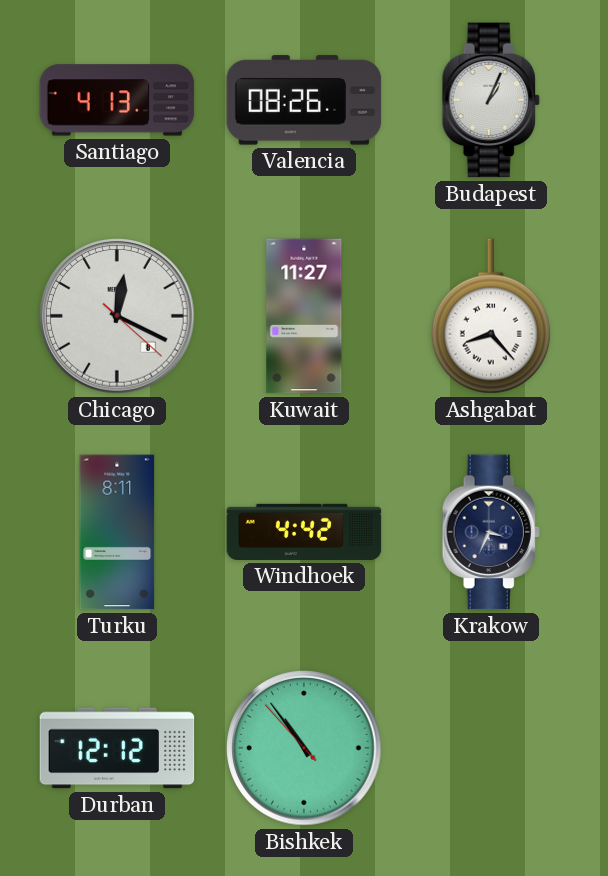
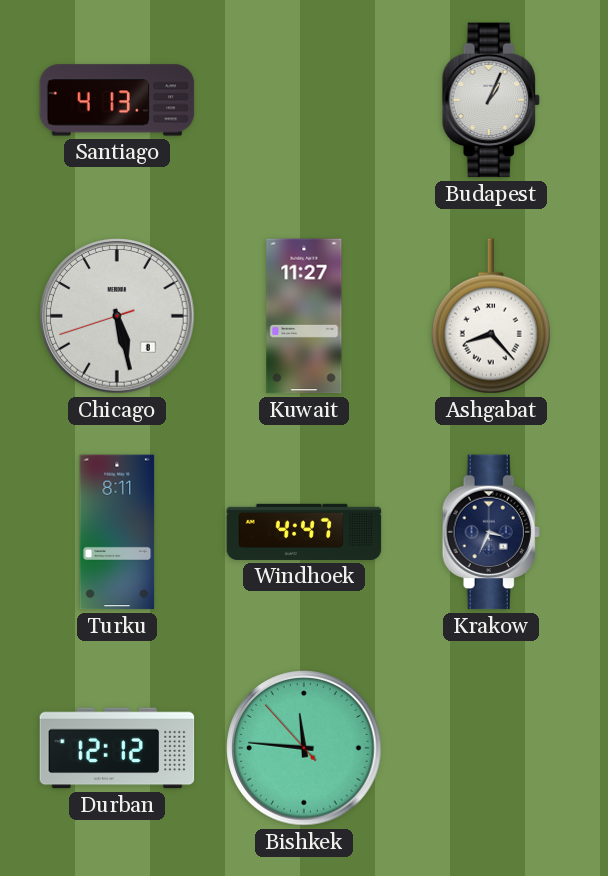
Valencia: 08:26 -> none
Chicago: 12:19 -> 5:27
Windhoek: 4:42 -> 4:47
Bishkek: 10:53 -> 11:45
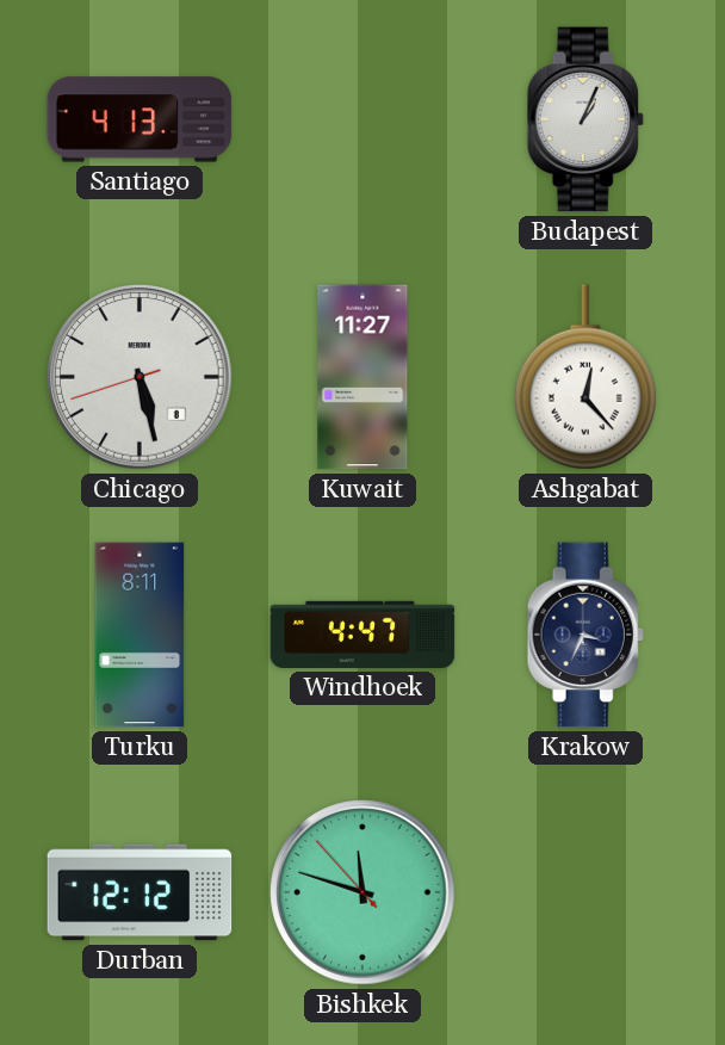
Ashgabat: 8:23 -> 12:23
Bishkek: 11:45 -> 11:47
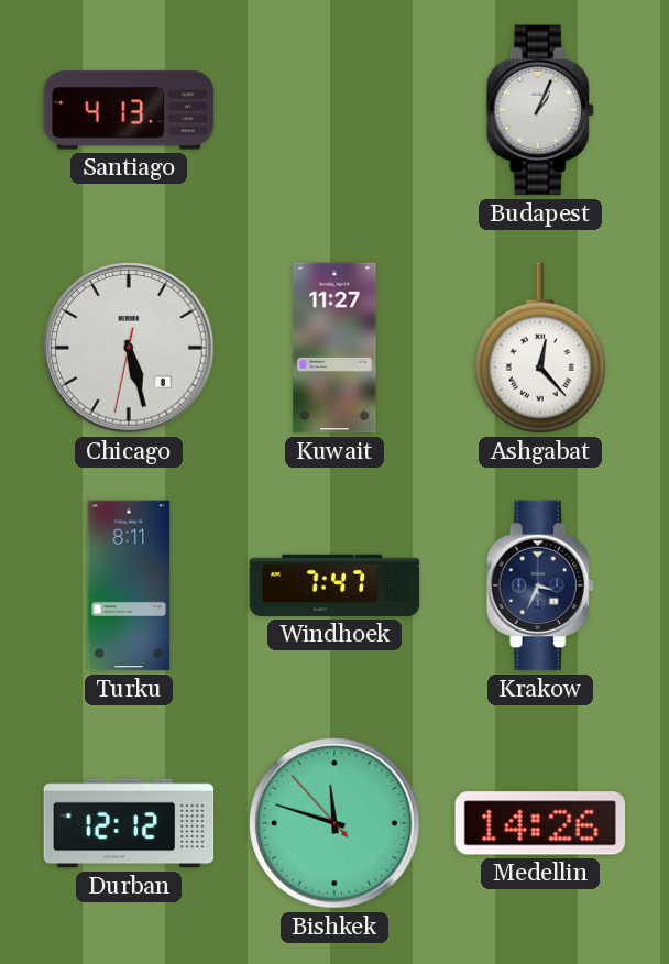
Chicago: 5:27:42 -> 5:27:32
Windhoek: 4:47 -> 7:47
Medellin: none -> 14:26
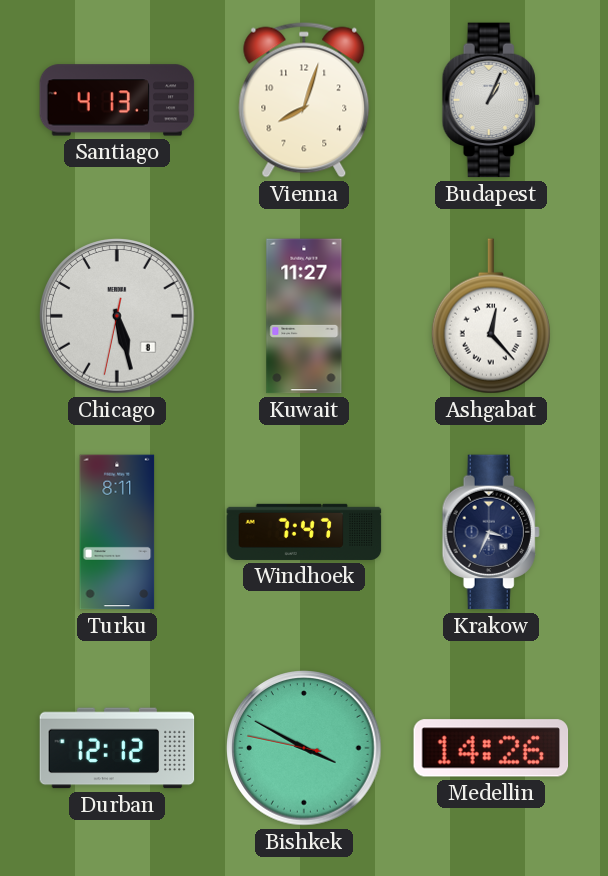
Vienna: none -> 8:03
Bishkek: 11:47 -> 3:49
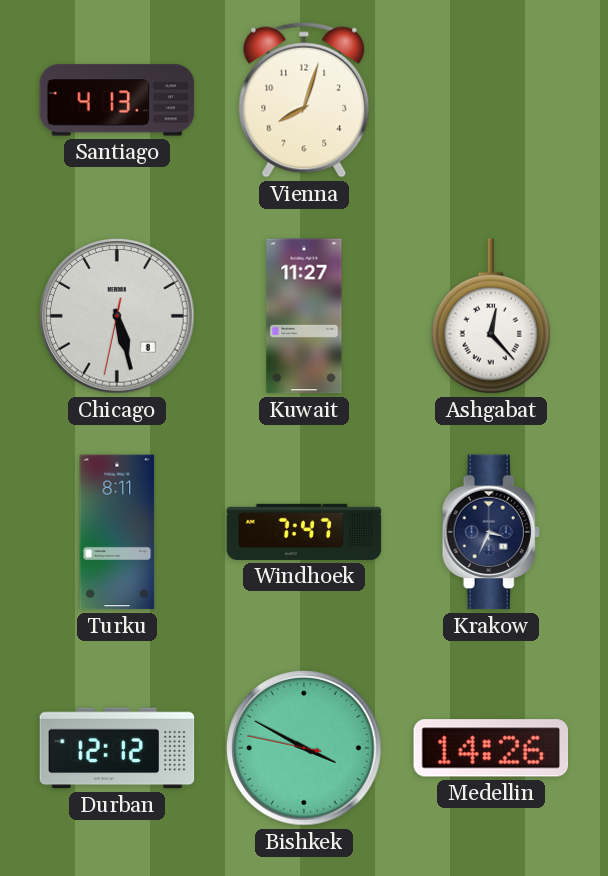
Budapest: 1:04 -> none
